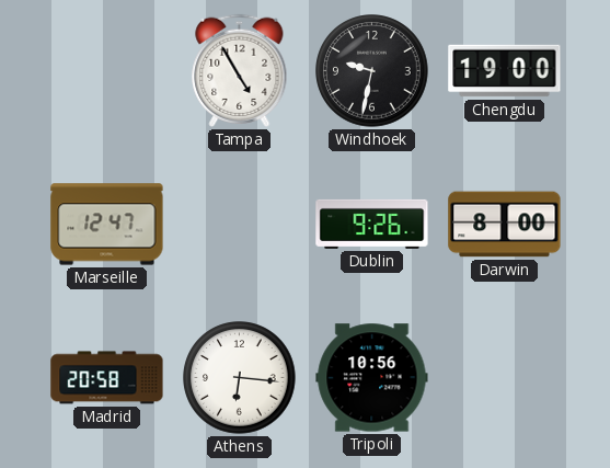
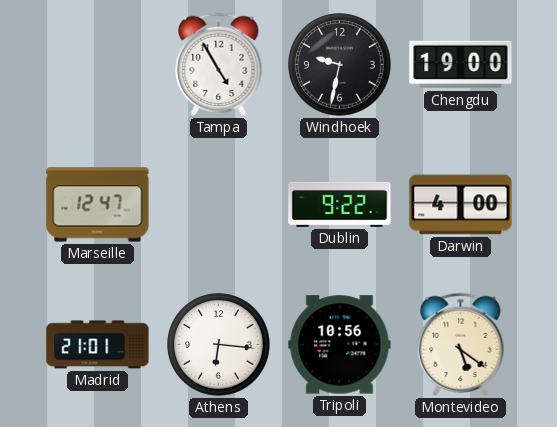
Dublin: 9:26 -> 9:22
Darwin: 8:00 -> 4:00
Madrid: 20:58 -> 21:01
Montevideo: none -> 5:21
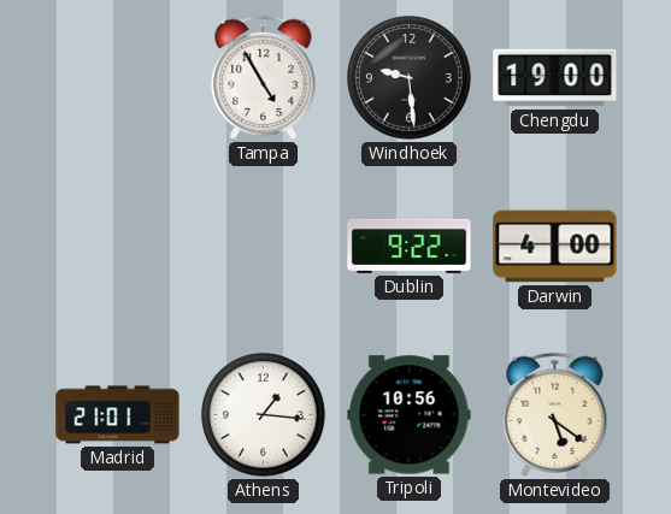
Windhoek: 9:32 -> 9:29
Marseille: 12:47 -> none
Athens: 6:16 -> 1:16
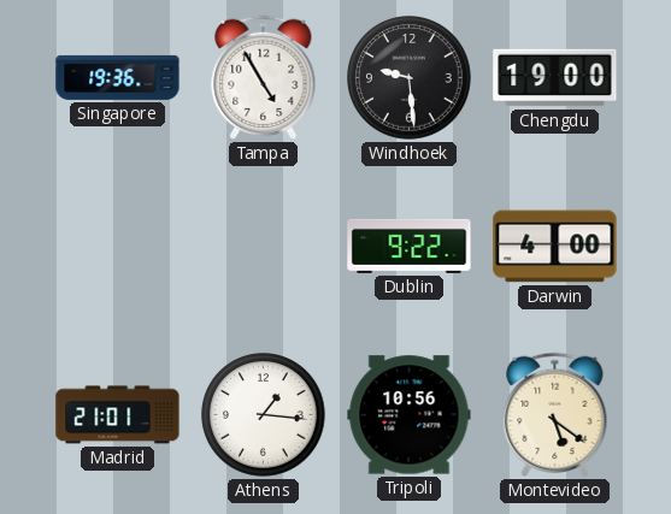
Singapore: none -> 19:36
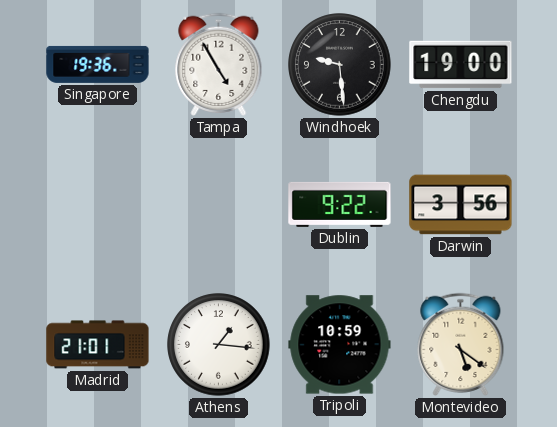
Darwin: 4:00 -> 3:56
Tripoli: 10:56 -> 10:59
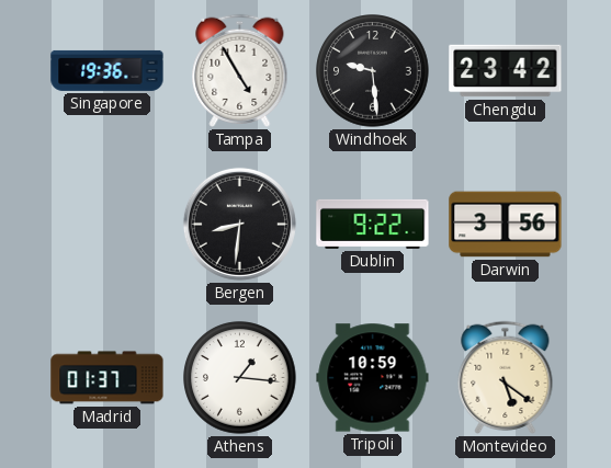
Chengdu: 19:00 -> 23:42
Bergen: none -> 8:31
Madrid: 21:01 -> 01:37
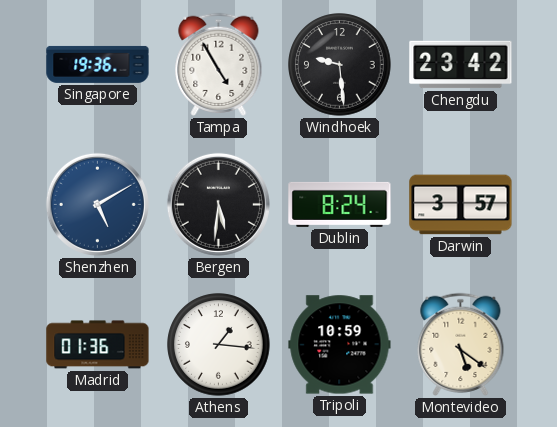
Shenzhen: none -> 5:10
Bergen: 8:31 -> 5:31
Dublin: 9:22 -> 8:24
Darwin: 3:56 -> 3:57
Madrid: 01:37 -> 01:36
